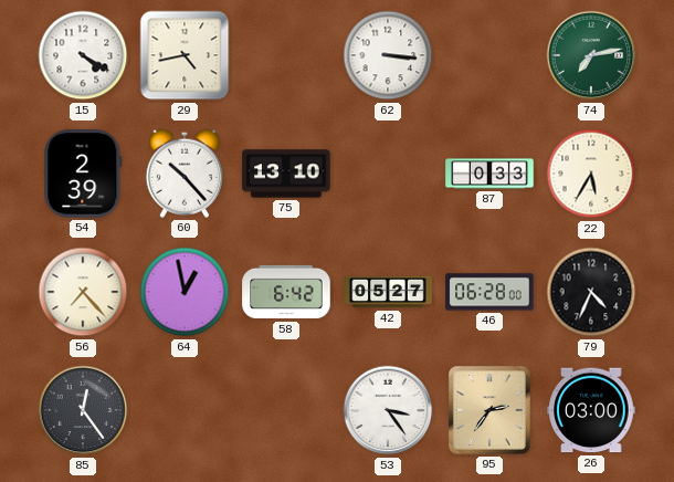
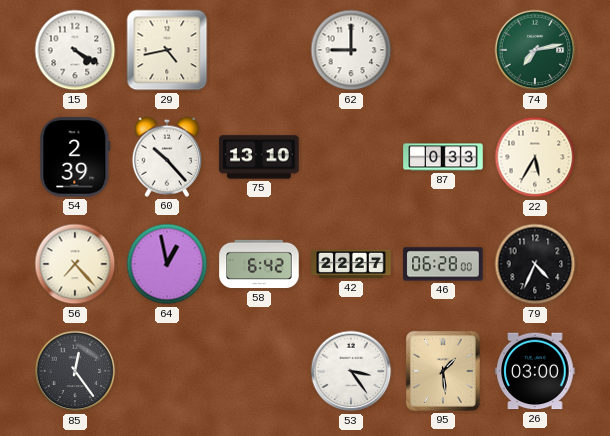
62: 3:16 -> 9:00
42: 05:27 -> 22:27
95: 2:36 -> 1:29
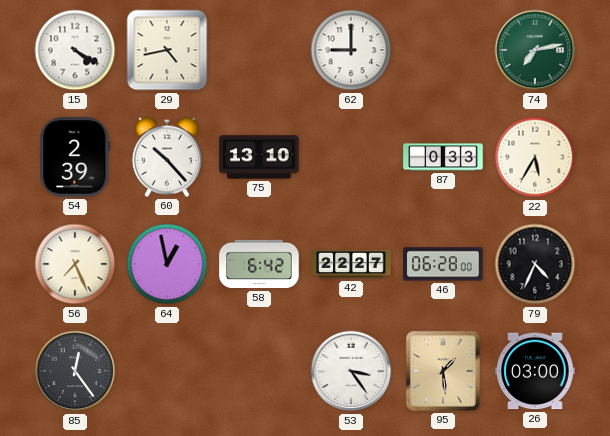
56: 7:23 -> 7:26
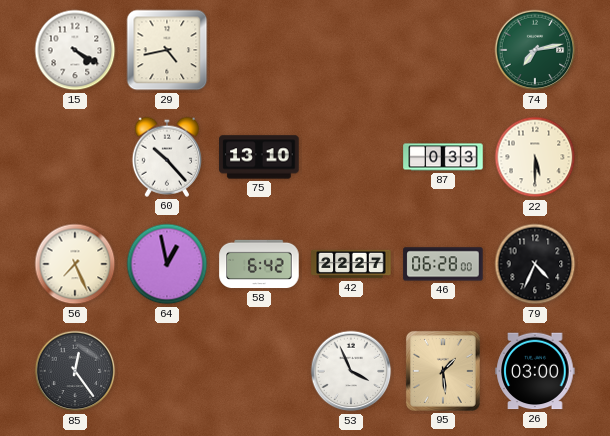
62: 9:00 -> none
54: 2:39 -> none
22: 5:35 -> 5:30
53: 3:24 -> 3:56
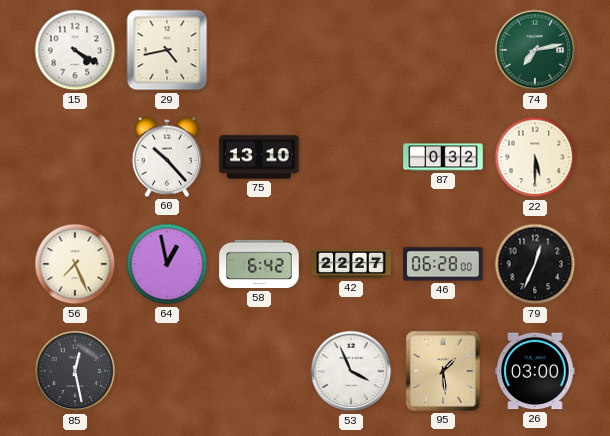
87: 0:33 -> 0:32
79: 4:34 -> 12:34
85: 12:24 -> 12:28
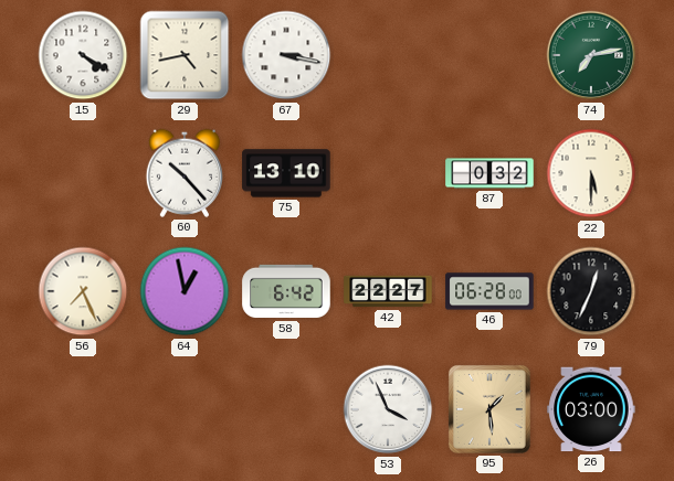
67: none -> 3:17
85: 12:28 -> none
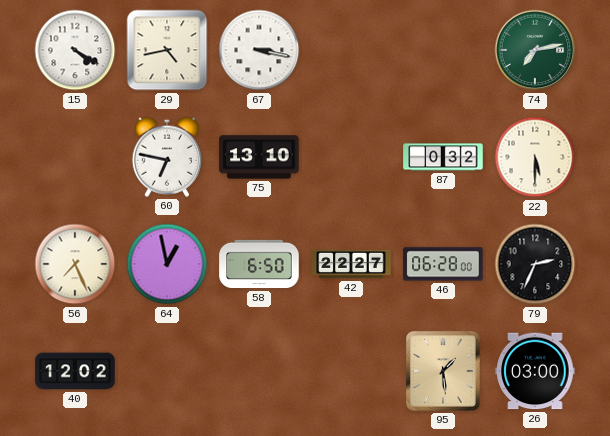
60: 10:23 -> 6:47
58: 6:42 -> 6:50
79: 12:34 -> 2:34
40: none -> 12:02
53: 3:56 -> none
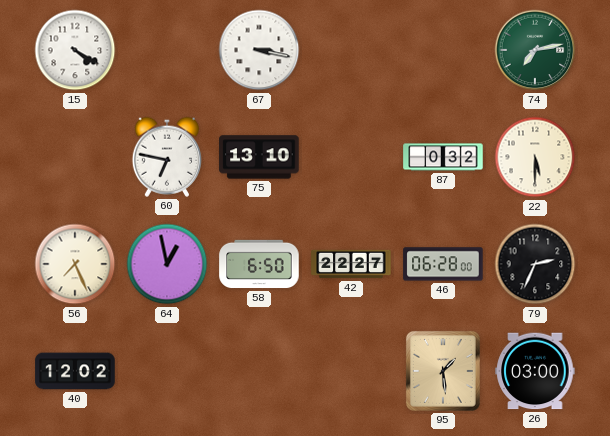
29: 4:43 -> none
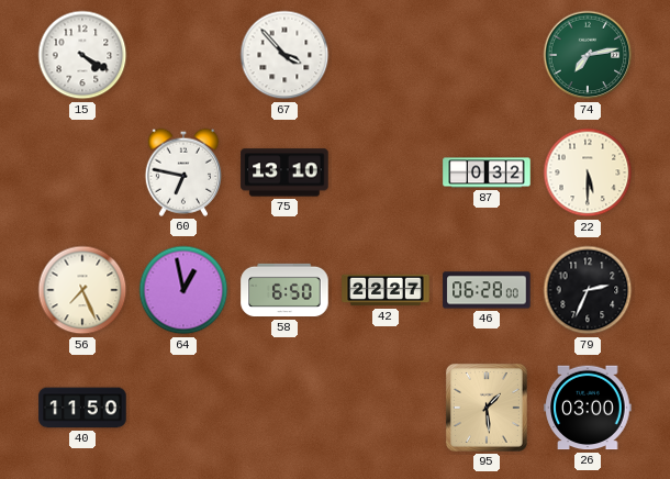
67: 3:17 -> 3:53
40: 12:02 -> 11:50
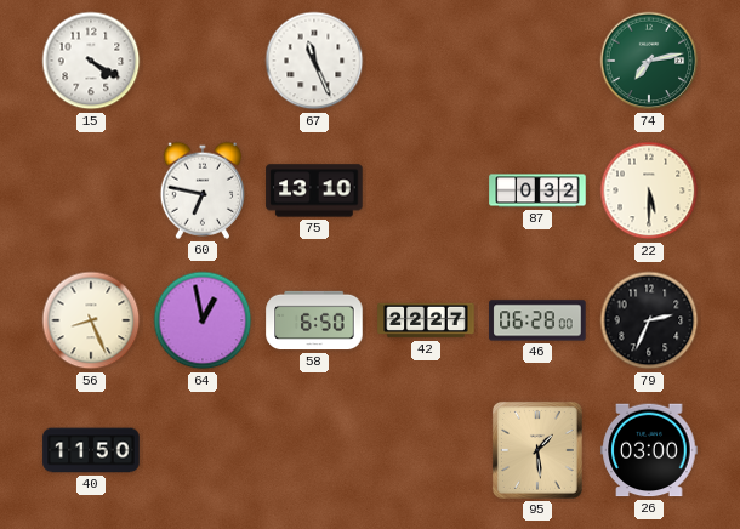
67: 3:53 -> 11:26
56: 7:26 -> 8:26
